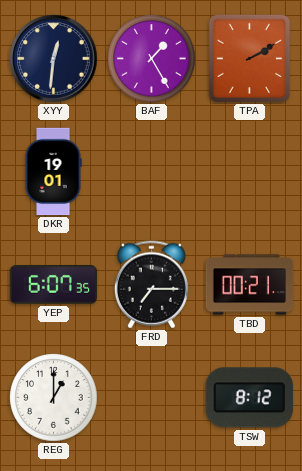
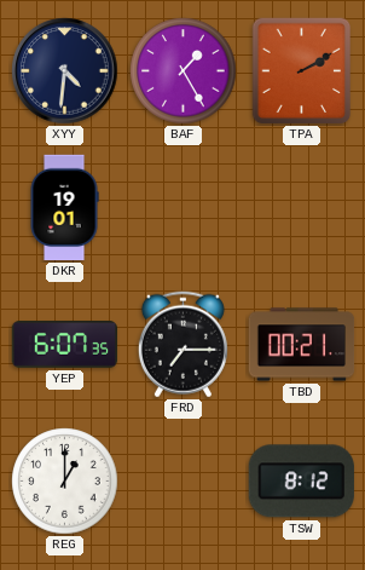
XYY: 12:31 -> 4:31
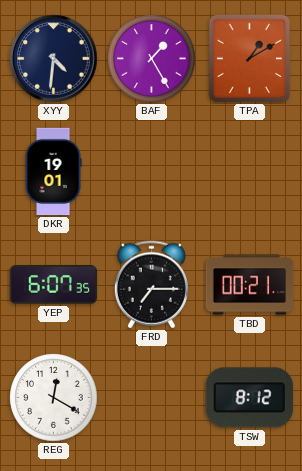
TPA: 2:10 -> 1:10
REG: 1:00 -> 12:20
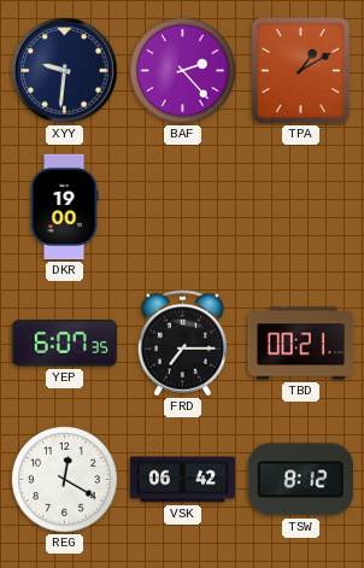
XYY: 4:31 -> 9:31
BAF: 1:25 -> 2:23
DKR: 19:01 -> 19:00
VSK: none -> 06:42
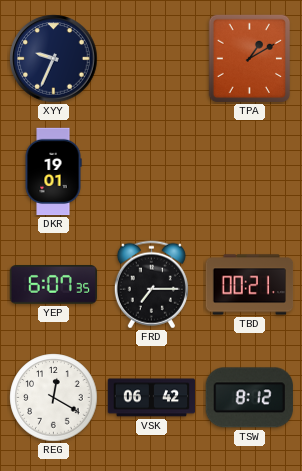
XYY: 9:31 -> 9:34
BAF: 2:23 -> none
DKR: 19:00 -> 19:01
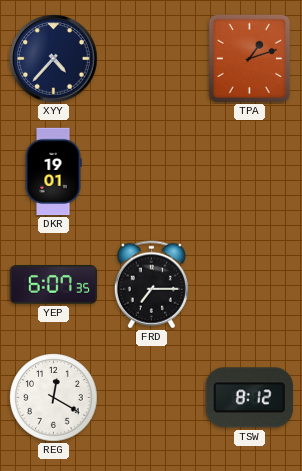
XYY: 9:34 -> 4:37
TPA: 1:10 -> 1:12
TBD: 00:21 -> none
VSK: 06:42 -> none
